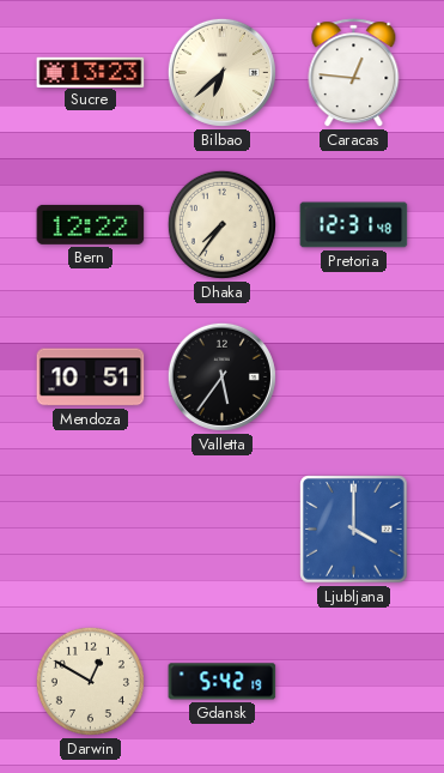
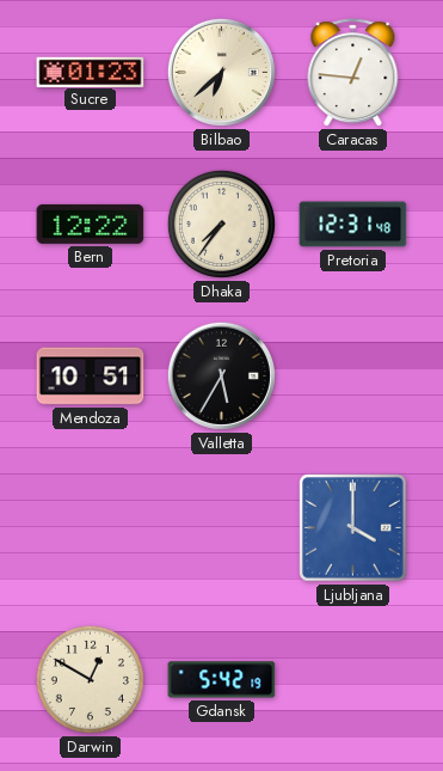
Sucre: 13:23 -> 01:23
Valletta: 5:36 -> 5:35
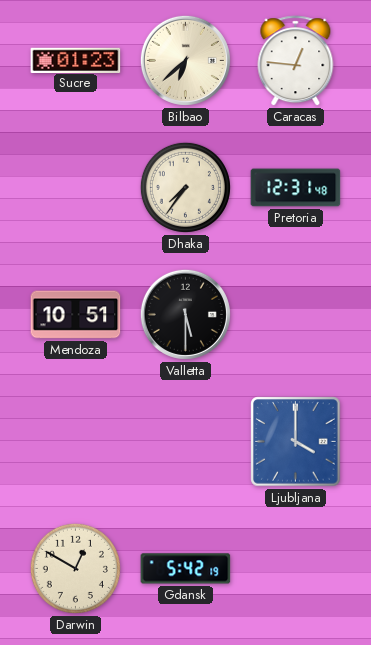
Bern: 12:22 -> none
Valletta: 5:35 -> 5:30
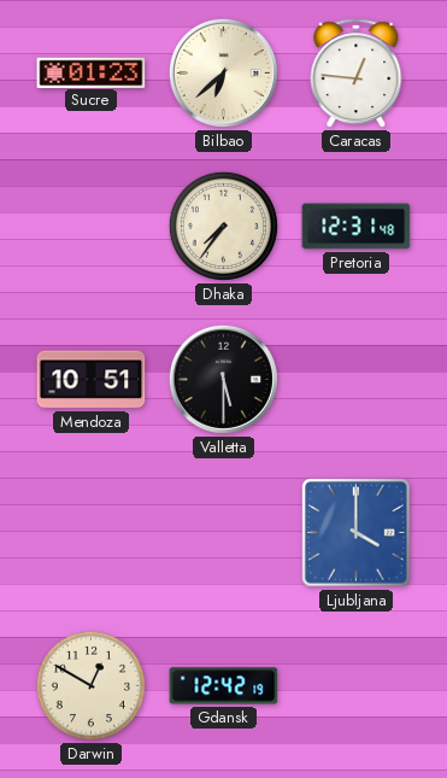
Gdansk: 5:42 -> 12:42
